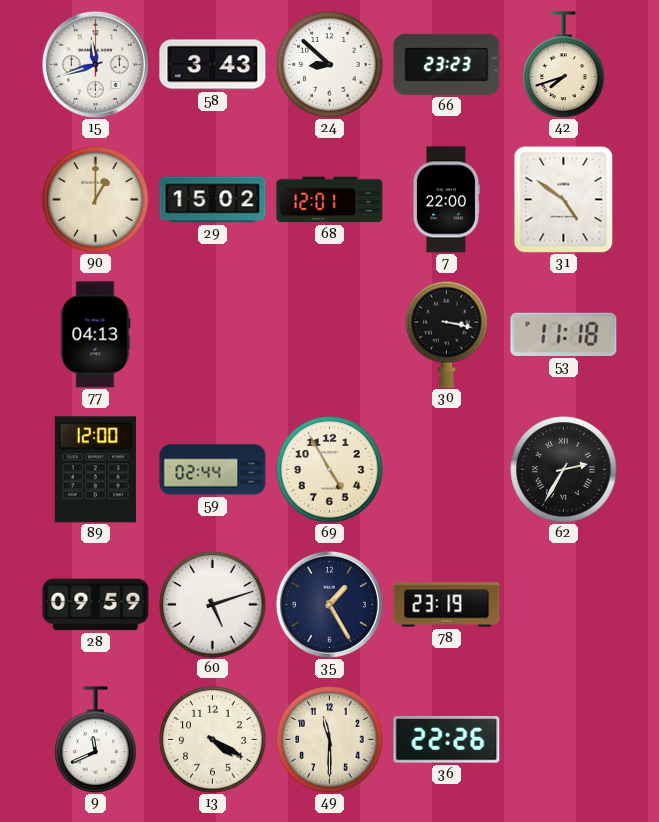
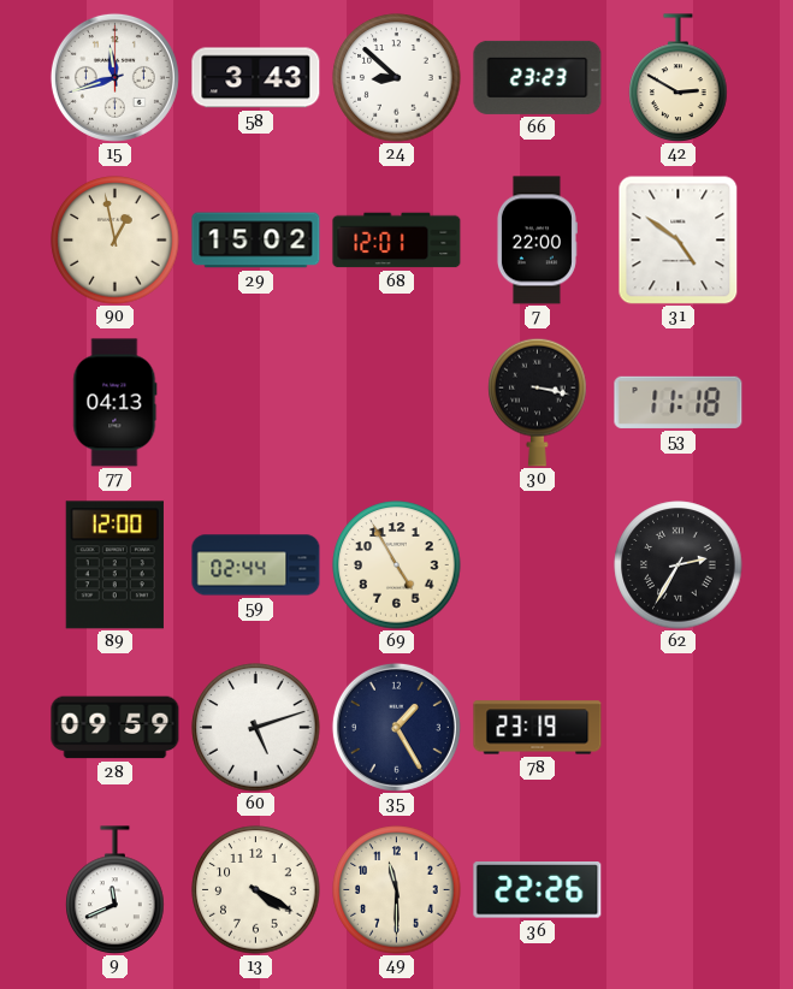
42: 7:42 -> 2:50
90: 1:00 -> 12:58
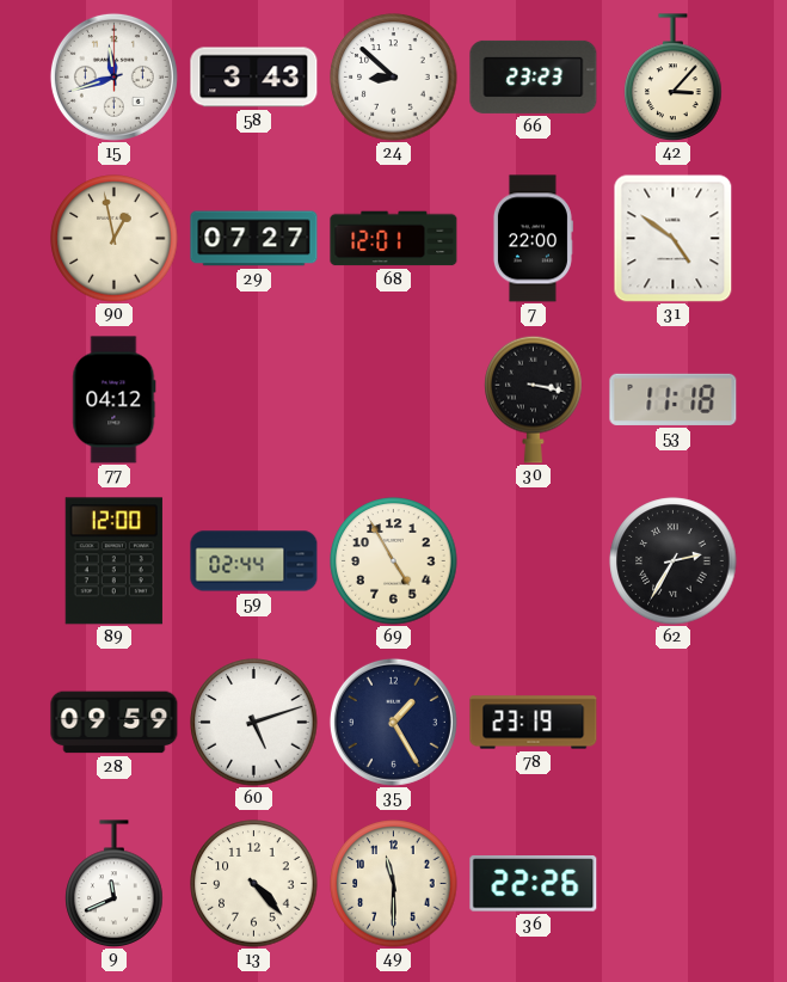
42: 2:50 -> 3:07
29: 15:02 -> 07:27
77: 04:13 -> 04:12
13: 4:20 -> 4:23
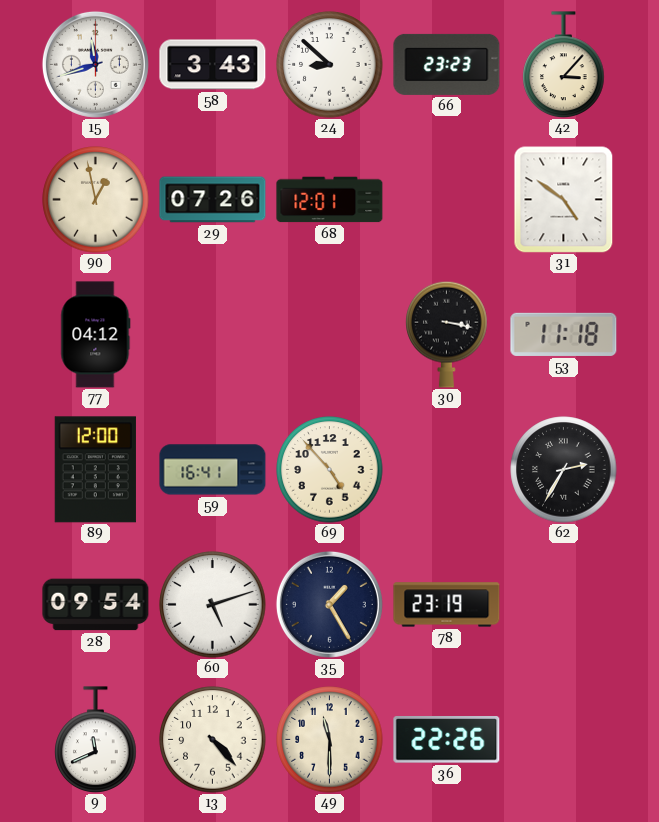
29: 07:27 -> 07:26
7: 22:00 -> none
59: 02:44 -> 16:41
69: 4:55 -> 4:53
28: 09:59 -> 09:54
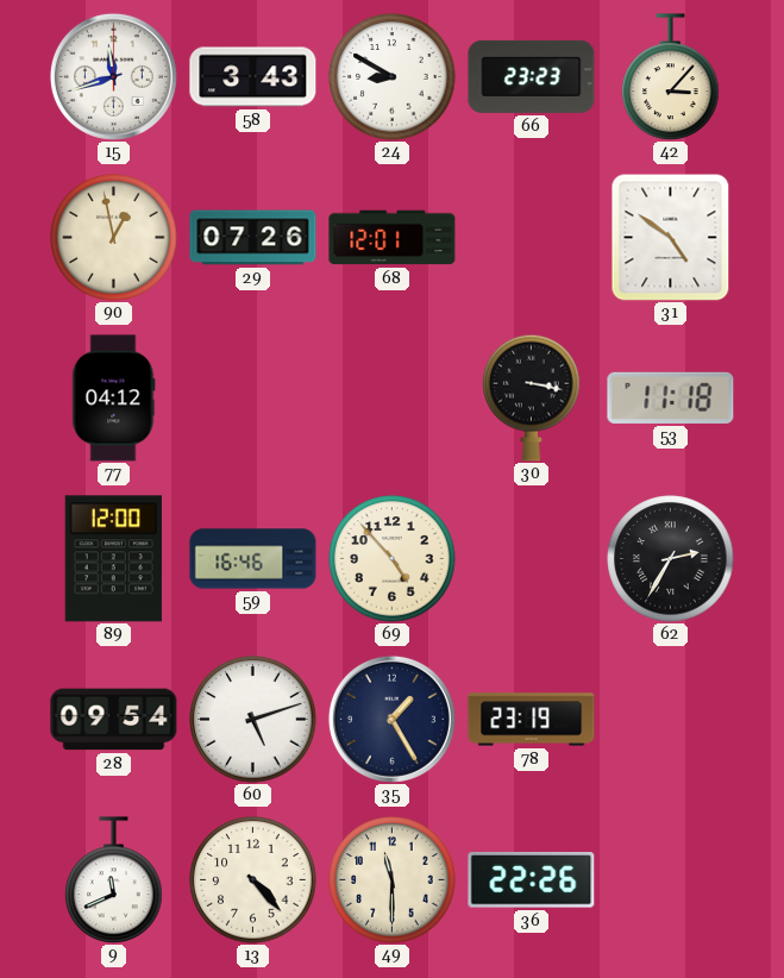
24: 8:52 -> 8:50
59: 16:41 -> 16:46
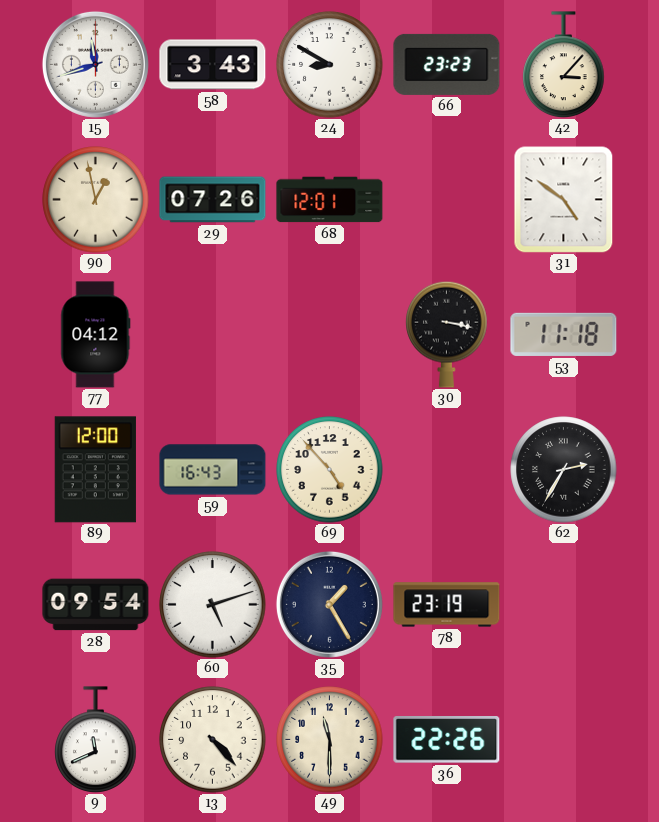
59: 16:46 -> 16:43
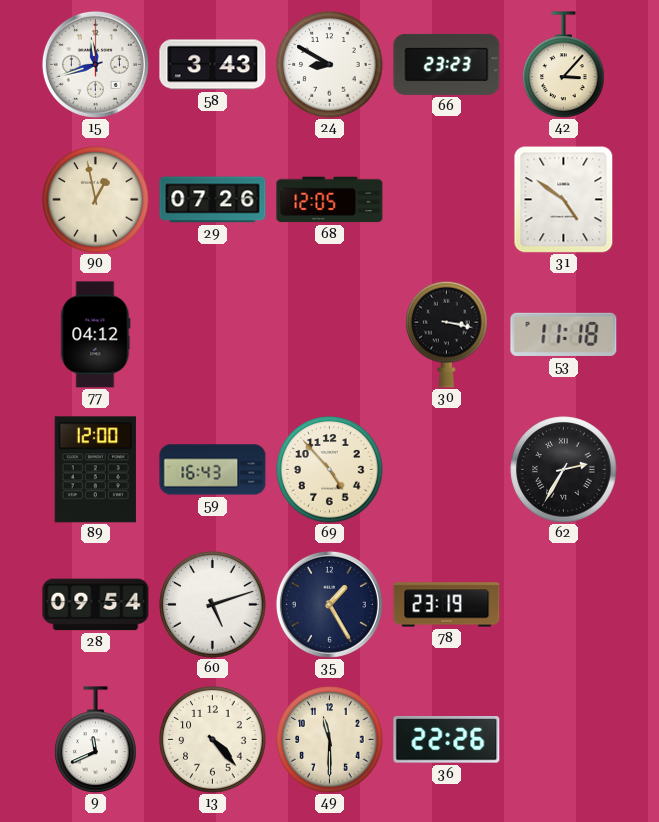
68: 12:01 -> 12:05
